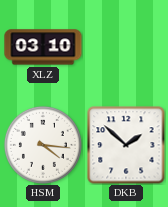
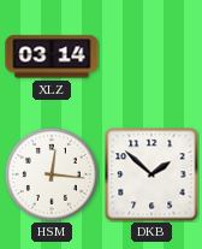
XLZ: 03:10 -> 03:14
HSM: 4:16 -> 12:16
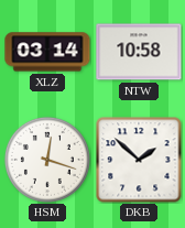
NTW: none -> 10:58
HSM: 12:16 -> 12:18
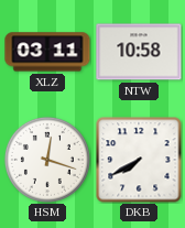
XLZ: 03:14 -> 03:11
DKB: 1:52 -> 7:40
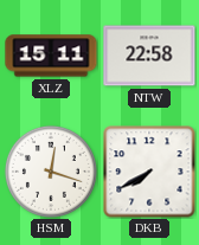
XLZ: 03:11 -> 15:11
NTW: 10:58 -> 22:58
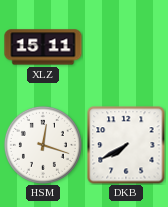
NTW: 22:58 -> none
